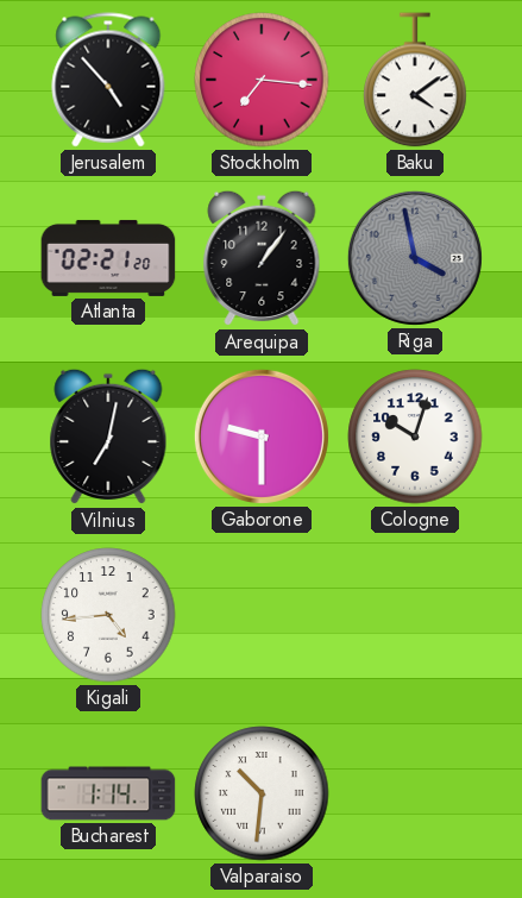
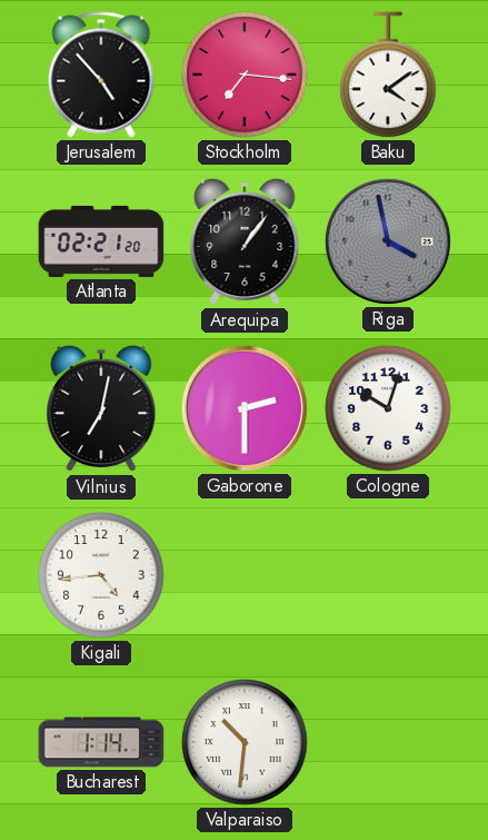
Gaborone: 9:30 -> 2:30
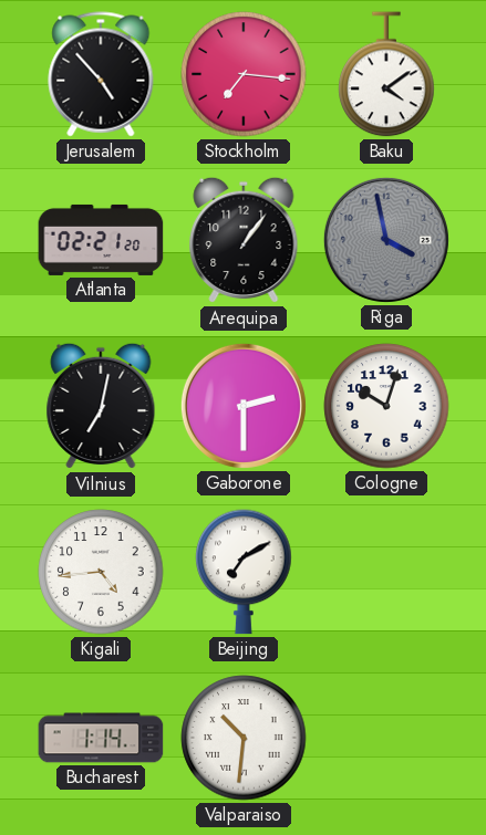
Beijing: none -> 7:10
